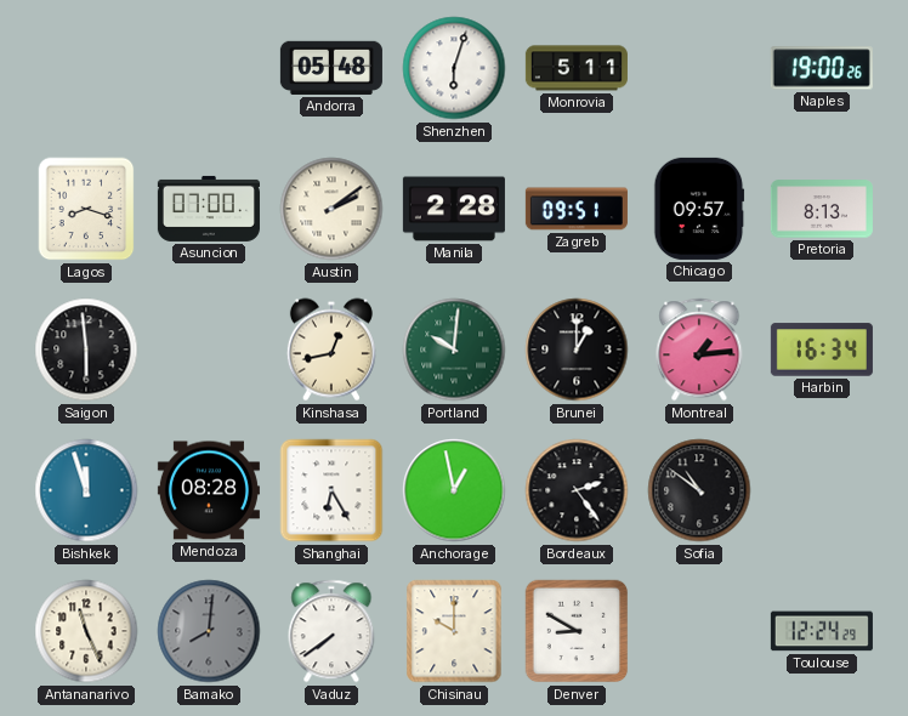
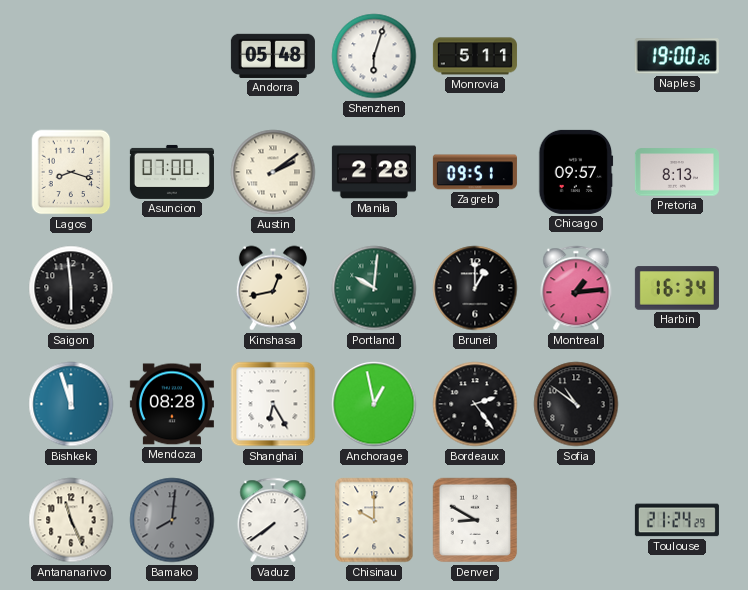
Toulouse: 12:24 -> 21:24
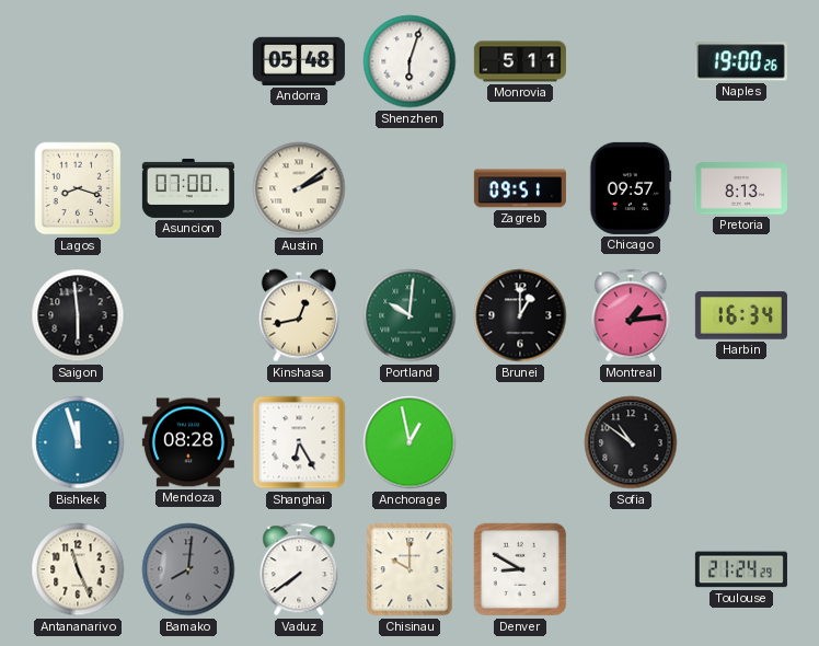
Manila: 2:28 -> none
Bordeaux: 2:24 -> none
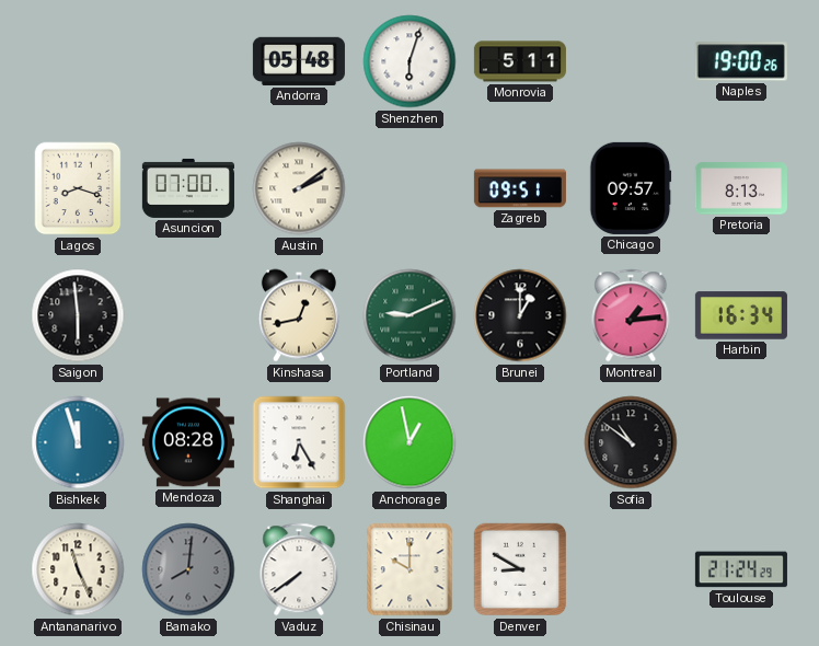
Portland: 10:01 -> 9:11
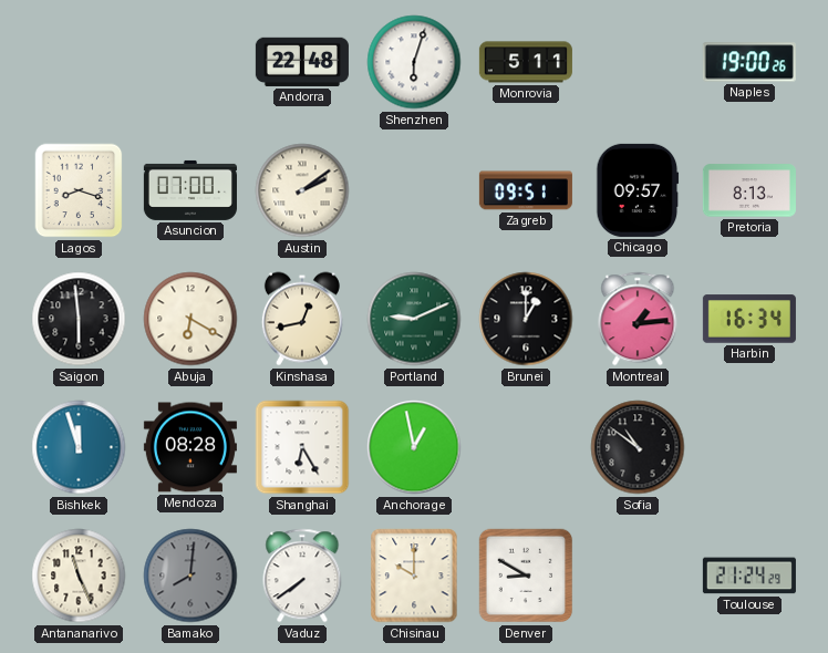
Andorra: 05:48 -> 22:48
Abuja: none -> 6:20
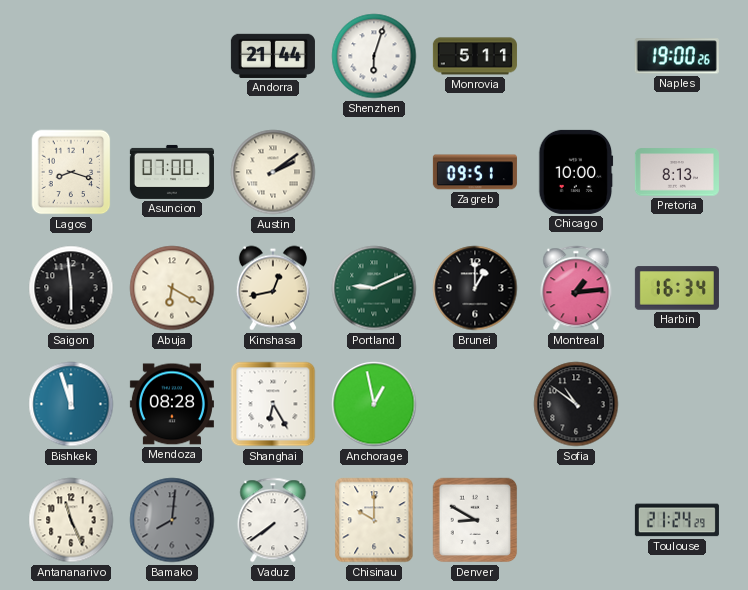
Andorra: 22:48 -> 21:44
Chicago: 09:57 -> 10:00
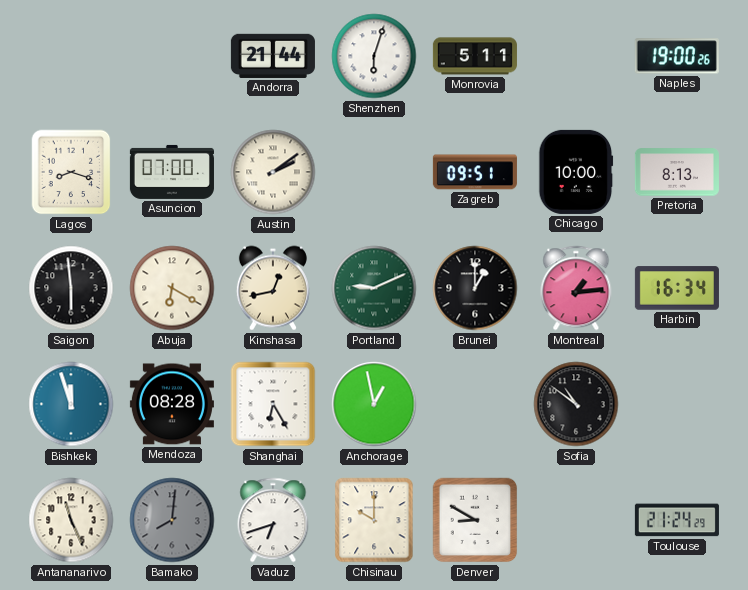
Vaduz: 7:39 -> 6:42
